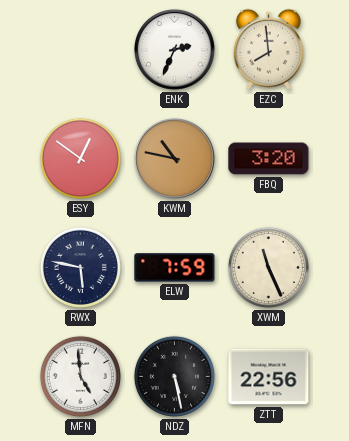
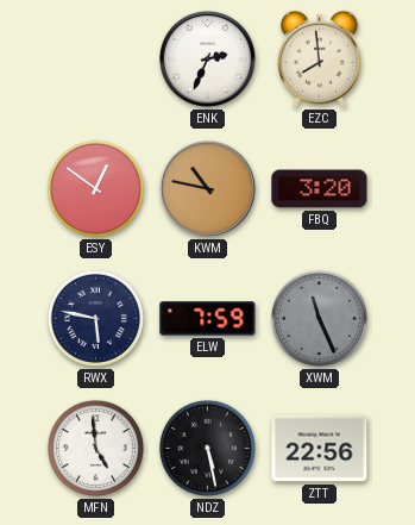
XWM dial: cream -> grey
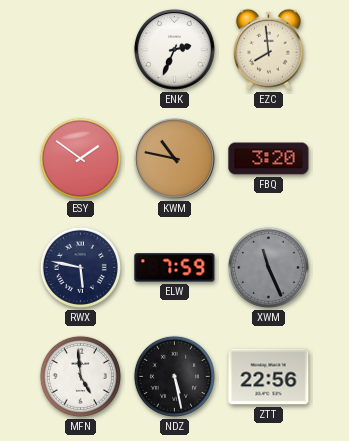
ESY: 12:51 -> 1:51
